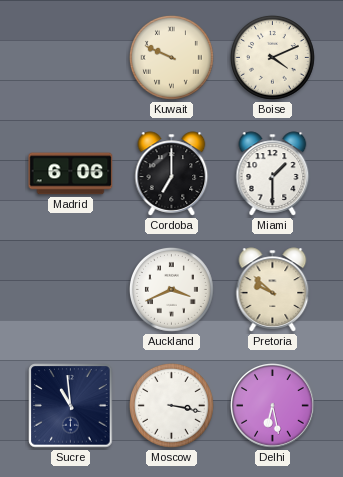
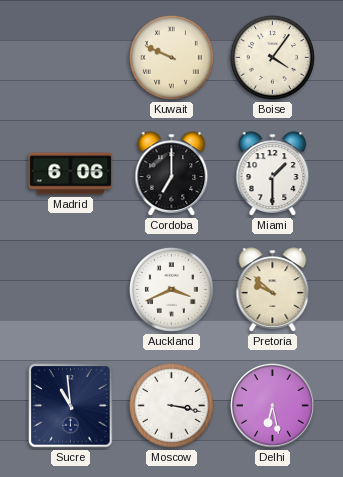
Boise: 4:11 -> 4:06
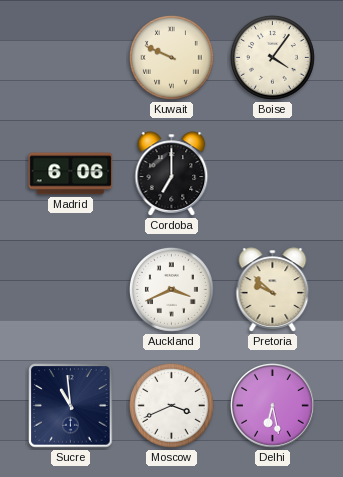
Miami: 1:30 -> none
Moscow: 3:17 -> 3:41
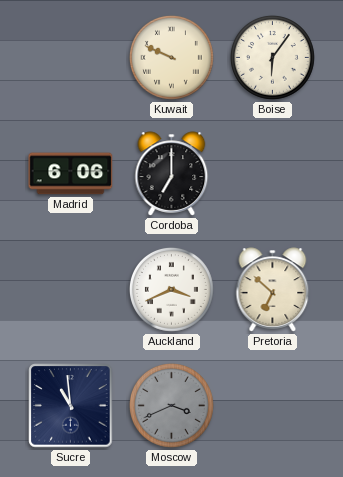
Boise: 4:06 -> 6:06
Pretoria: 9:52 -> 6:52
Moscow dial: white -> grey
Delhi: 6:28 -> none
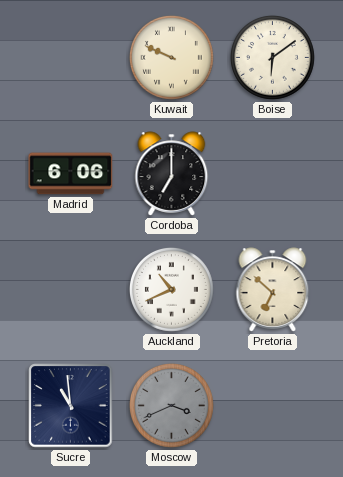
Boise: 6:06 -> 6:09
Auckland: 3:41 -> 10:41
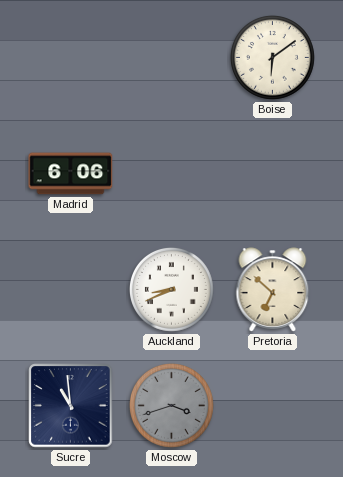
Kuwait: 9:49 -> none
Cordoba: 7:00 -> none
Auckland: 10:41 -> 8:41
Moscow: 3:41 -> 3:42
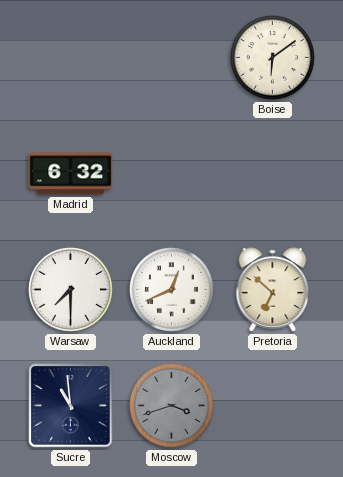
Madrid: 6:06 -> 6:32
Warsaw: none -> 7:30
Auckland: 8:41 -> 12:41
